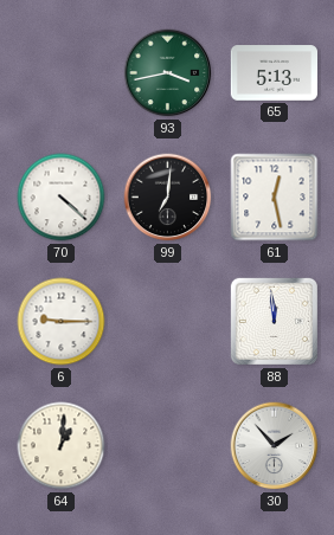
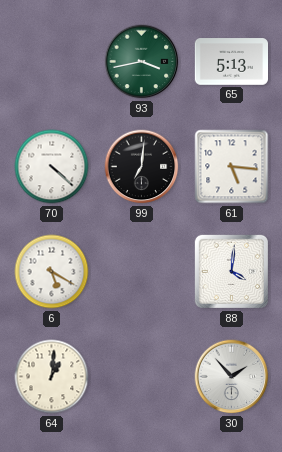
61: 12:28 -> 5:16
6: 9:15 -> 5:20
88: 11:59 -> 4:01
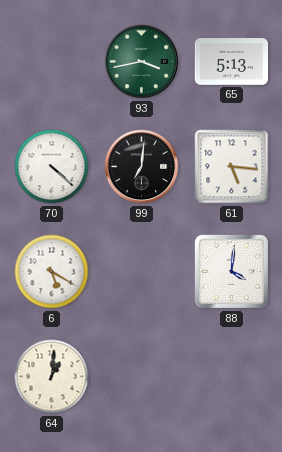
30: 1:53 -> none
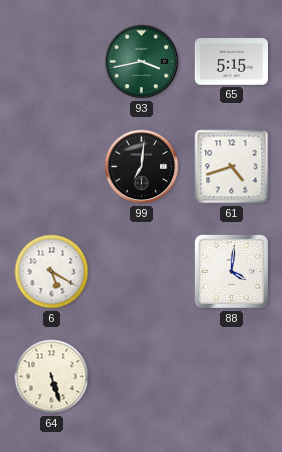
65: 5:13 -> 5:15
70: 4:22 -> none
61: 5:16 -> 4:42
64: 1:01 -> 5:27
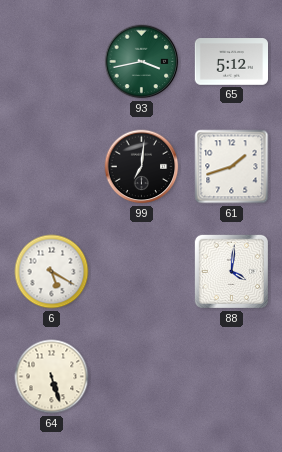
65: 5:15 -> 5:12
61: 4:42 -> 1:42
